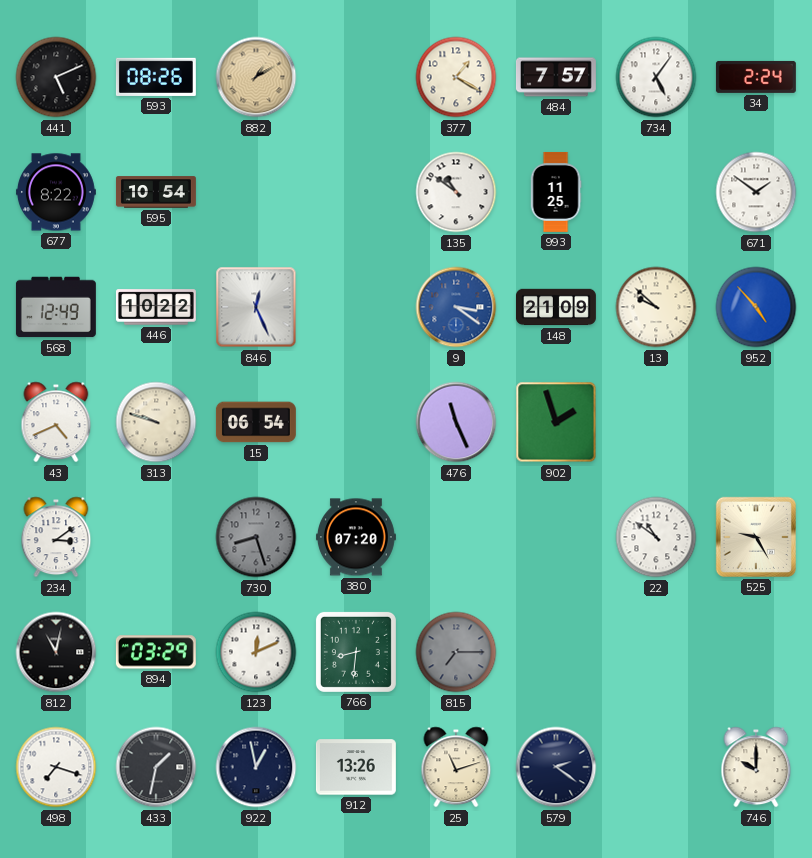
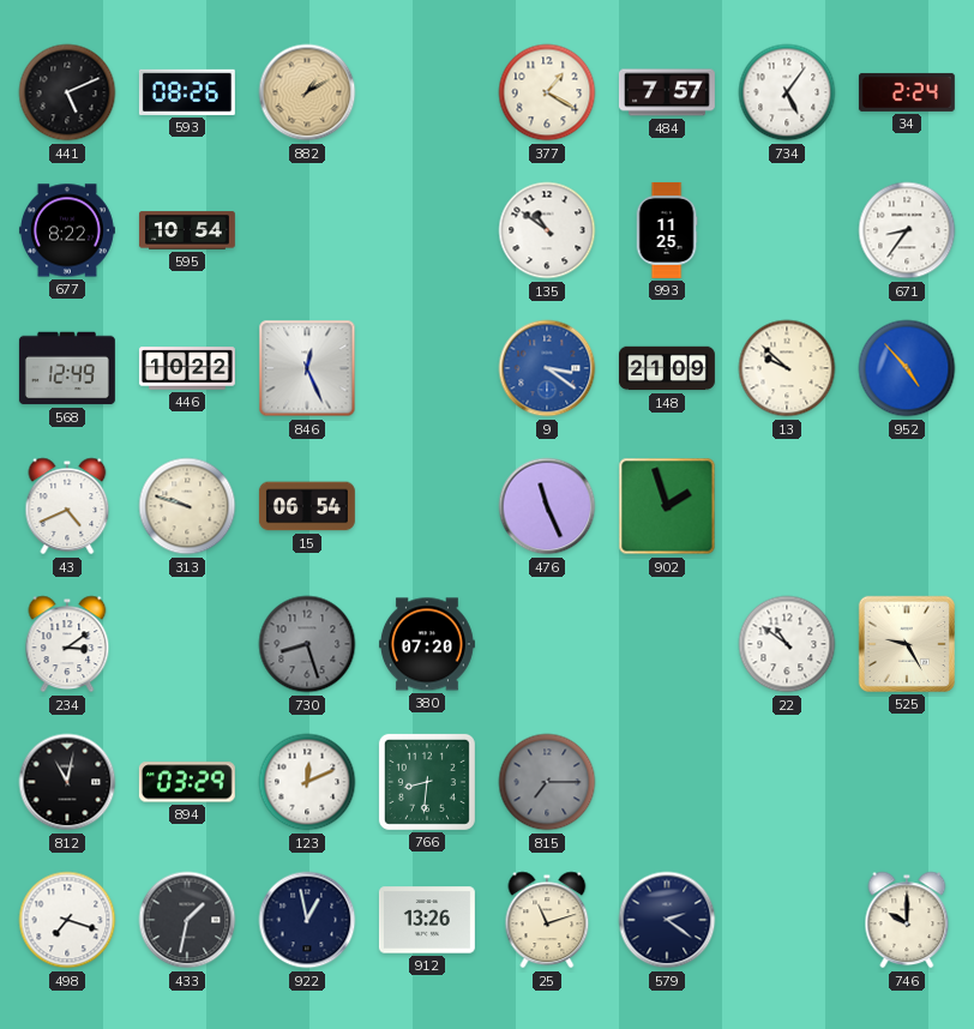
671: 1:51 -> 8:36
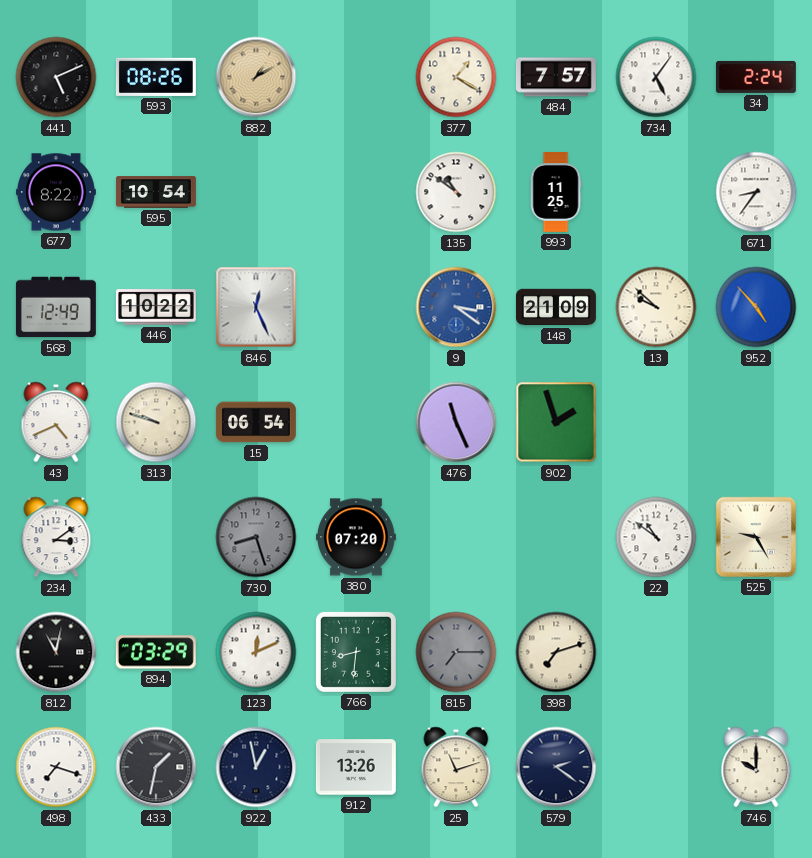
398: none -> 7:12
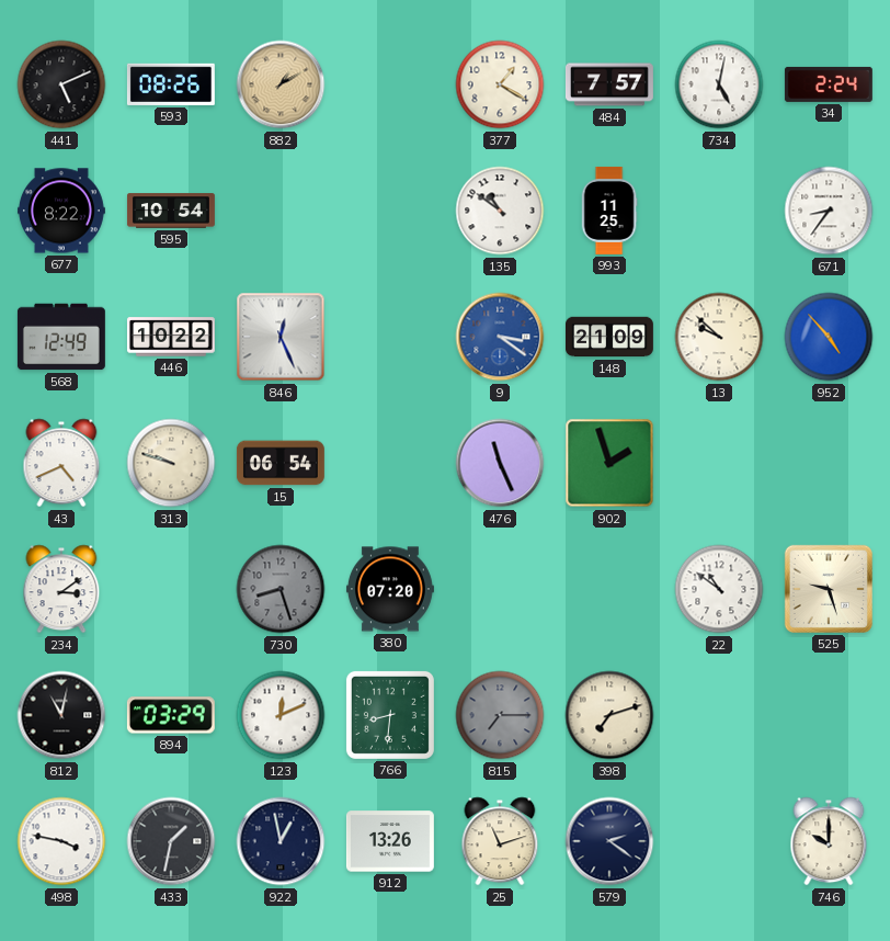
734: 5:06 -> 5:02
525: 9:25 -> 9:27
498: 7:18 -> 3:47
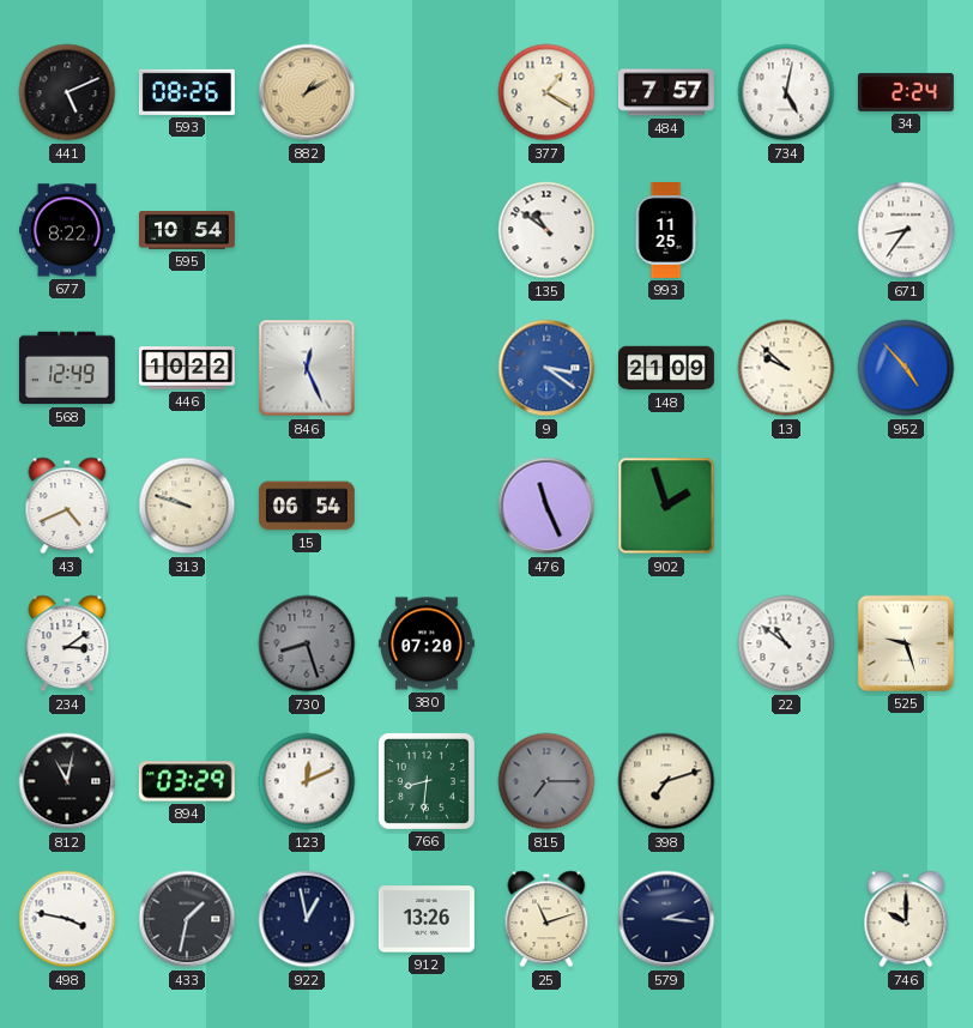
579: 2:21 -> 2:16
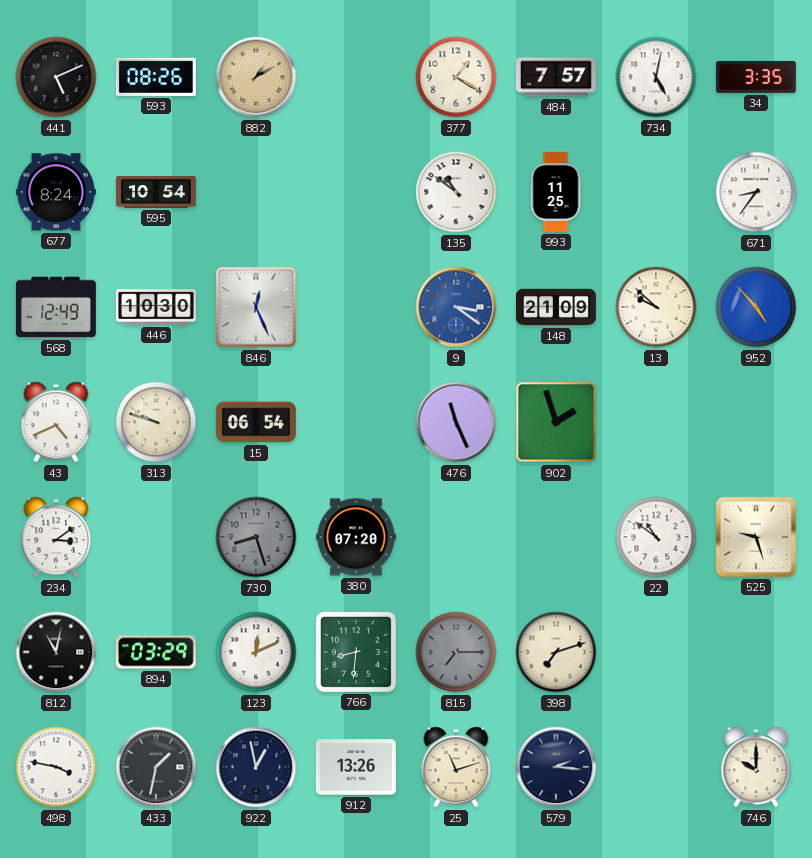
34: 2:24 -> 3:35
677: 8:22 -> 8:24
446: 10:22 -> 10:30
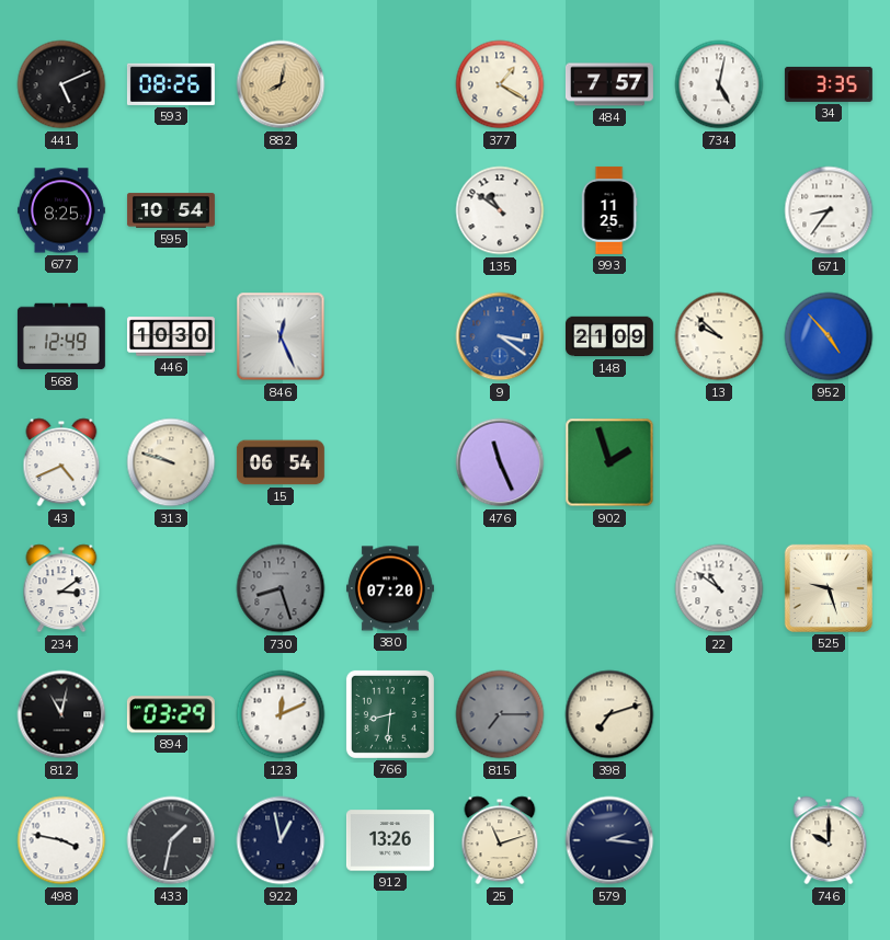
882: 1:10 -> 8:02
677: 8:24 -> 8:25
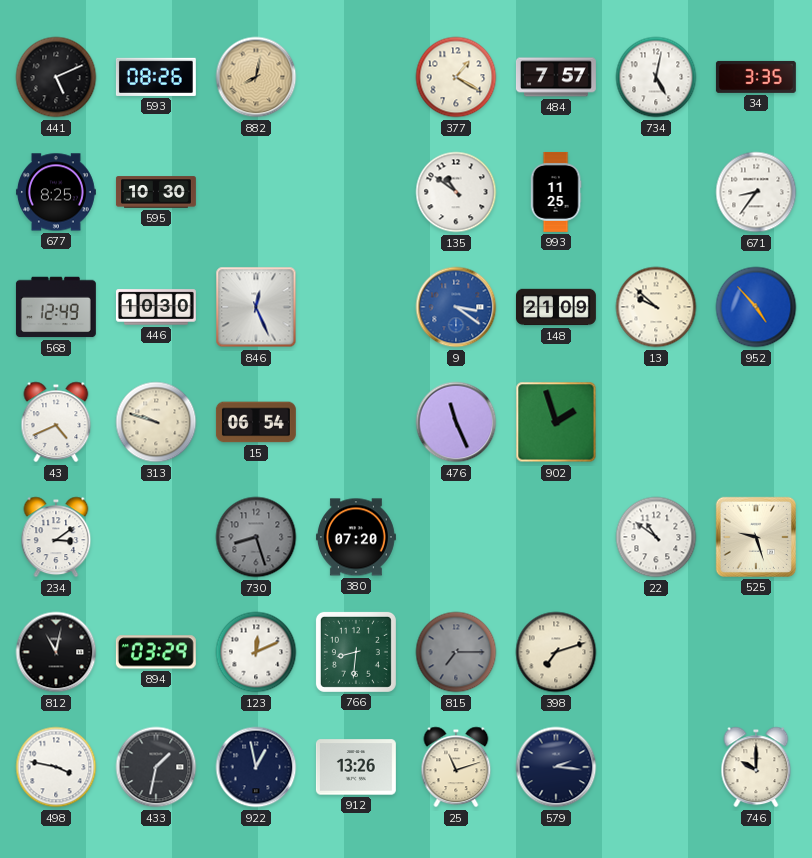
595: 10:54 -> 10:30
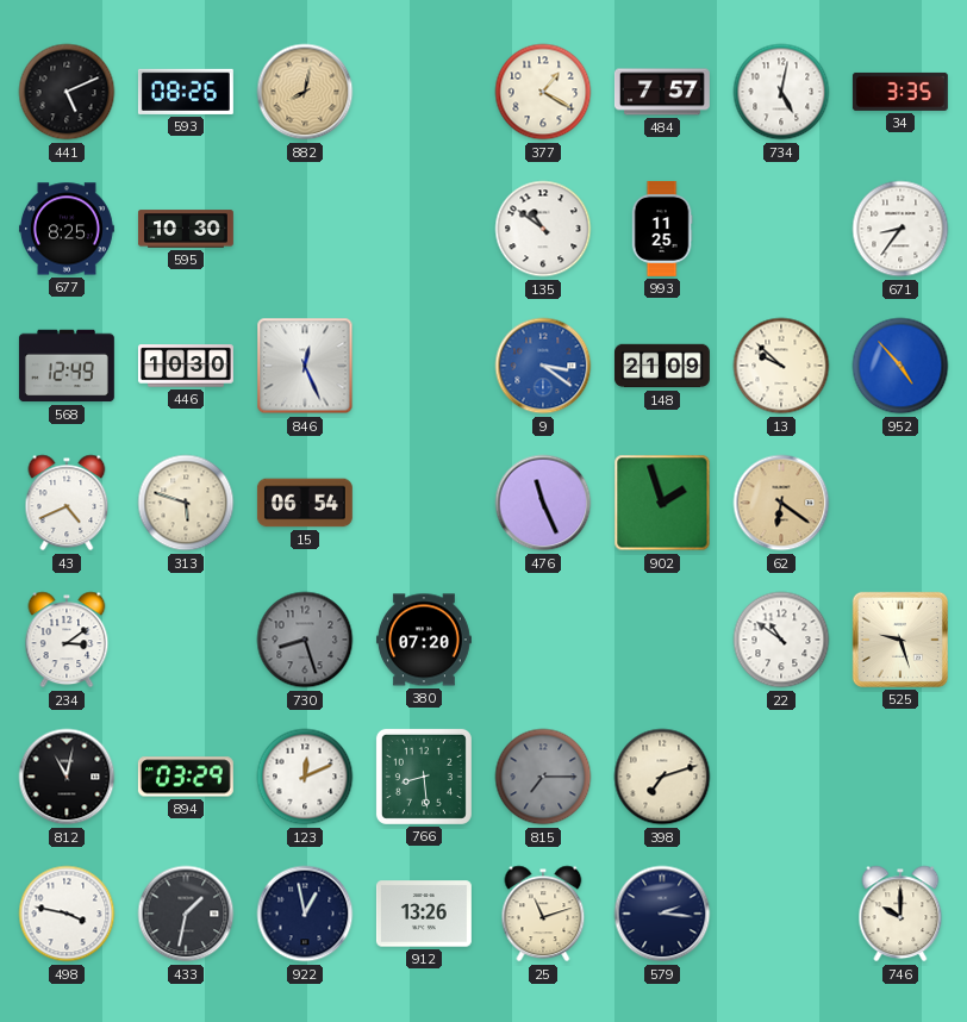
313: 9:48 -> 5:48
62: none -> 6:21
766: 8:31 -> 8:29
